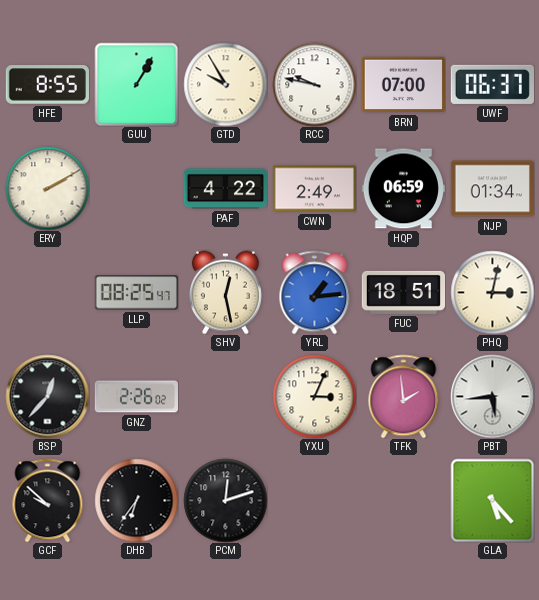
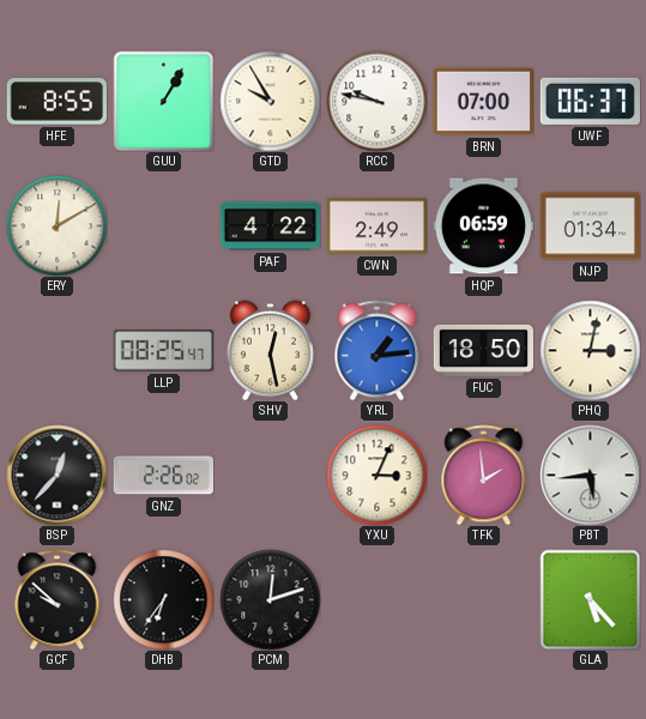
ERY: 2:10 -> 12:10
FUC: 18:51 -> 18:50
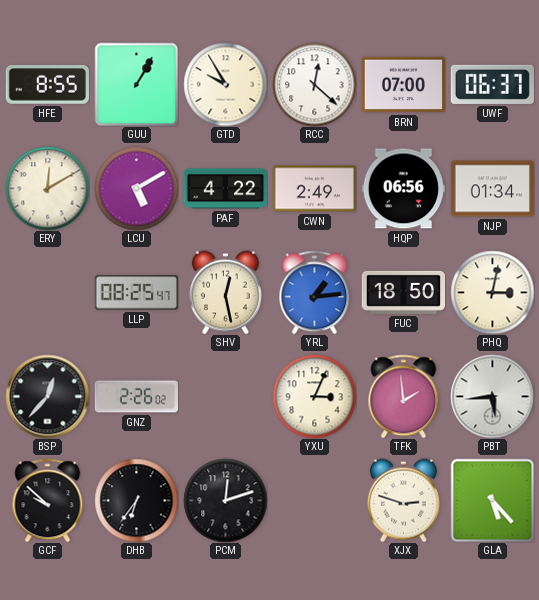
RCC: 9:47 -> 12:22
LCU: none -> 5:10
HQP: 06:59 -> 06:56
XJX: none -> 2:48
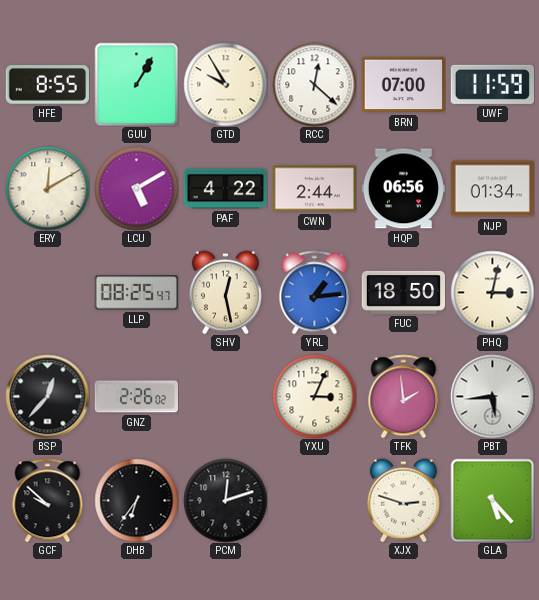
UWF: 06:37 -> 11:59
CWN: 2:49 -> 2:44
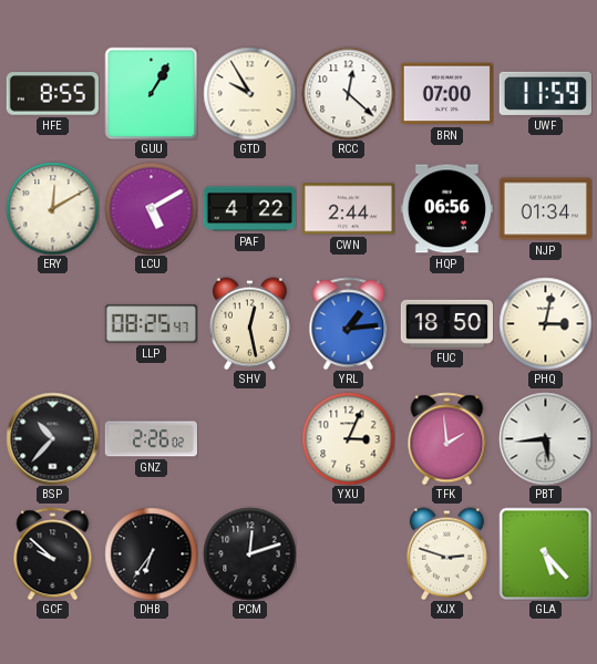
BSP: 12:37 -> 10:37
